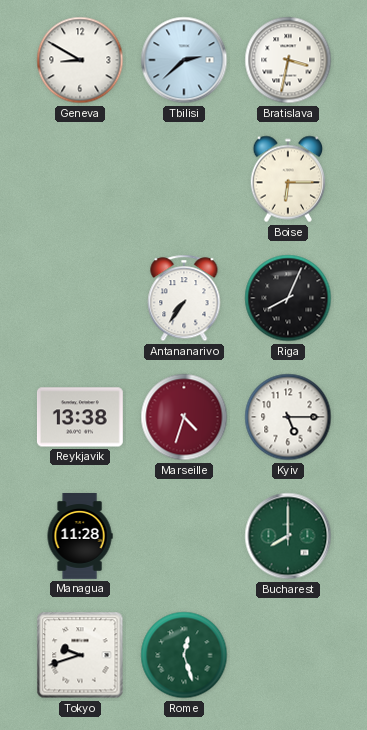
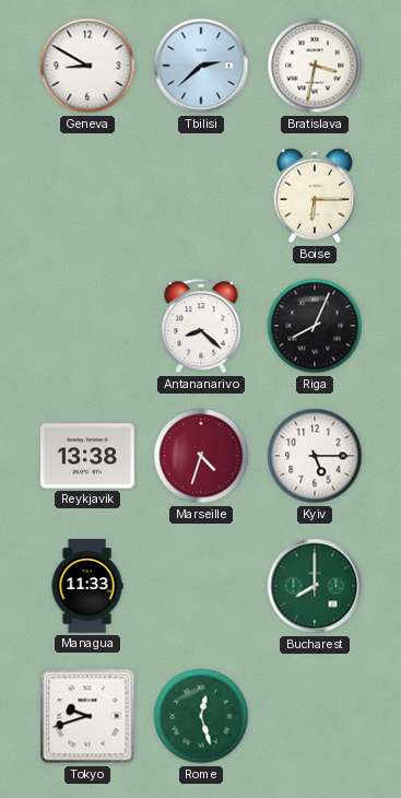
Antananarivo: 7:36 -> 8:22
Managua: 11:28 -> 11:33
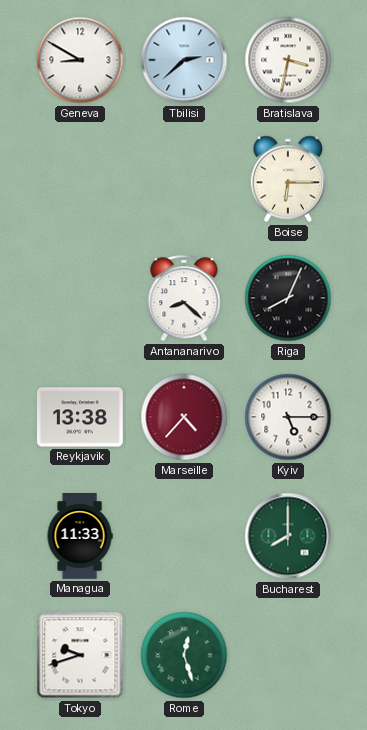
Marseille: 4:33 -> 4:37
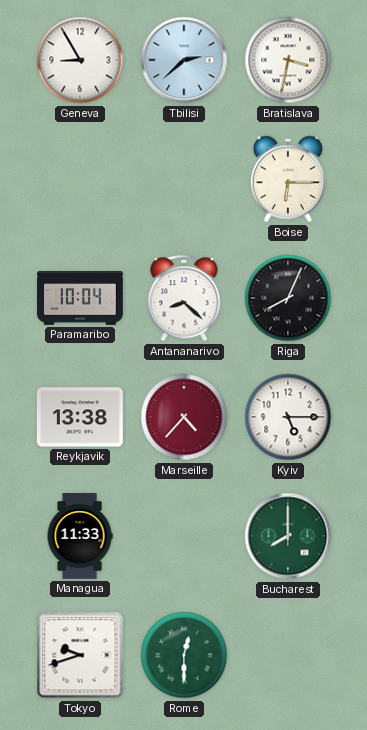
Geneva: 8:50 -> 8:55
Paramaribo: none -> 10:04
Rome: 12:27 -> 12:30
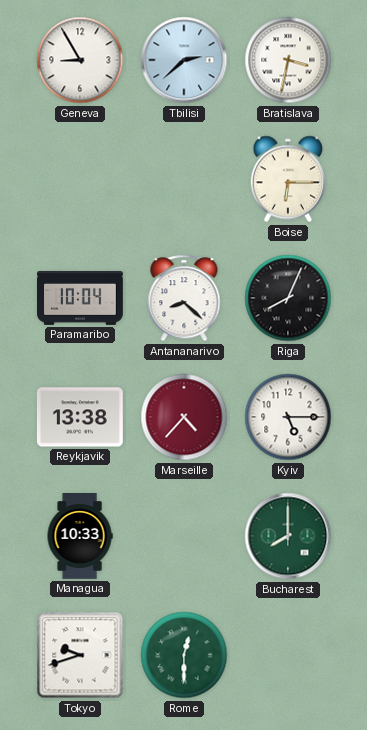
Managua: 11:33 -> 10:33
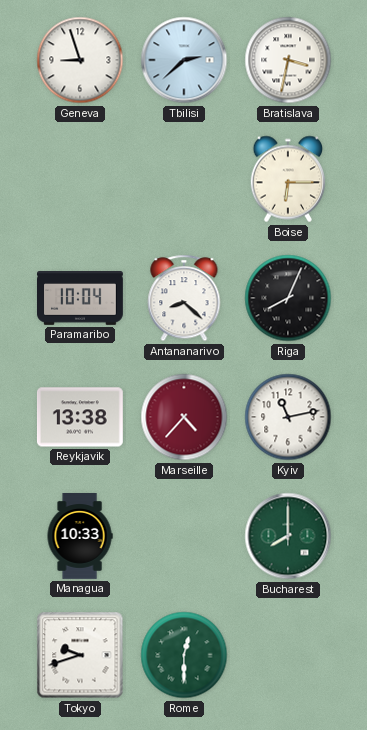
Geneva: 8:55 -> 8:57
Kyiv: 5:15 -> 11:13
